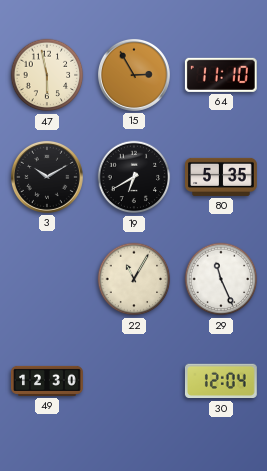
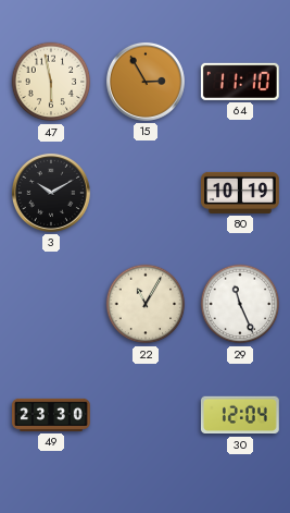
19: 6:40 -> none
80: 5:35 -> 10:19
49: 12:30 -> 23:30
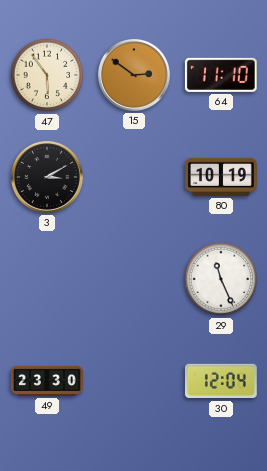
47: 5:58 -> 5:54
15: 2:55 -> 2:51
3: 10:10 -> 3:10
22: 11:05 -> none
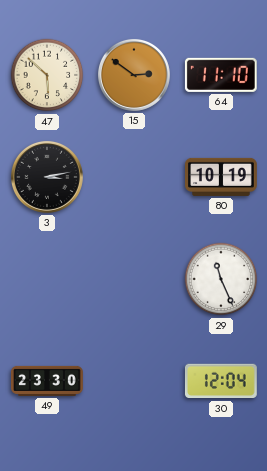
47: 5:54 -> 5:52
3: 3:10 -> 3:13
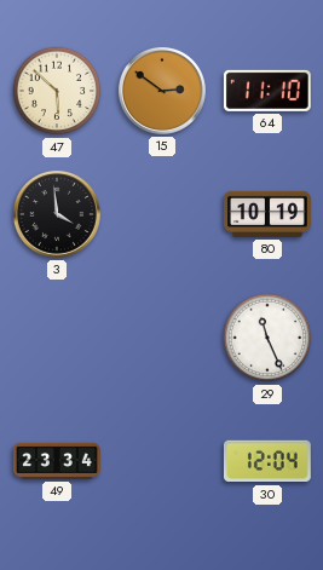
3: 3:13 -> 3:59
49: 23:30 -> 23:34
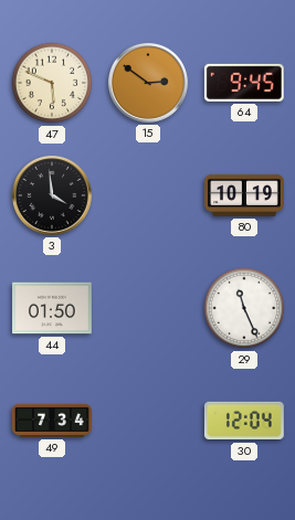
47: 5:52 -> 5:49
64: 11:10 -> 9:45
44: none -> 01:50
49: 23:34 -> 7:34
